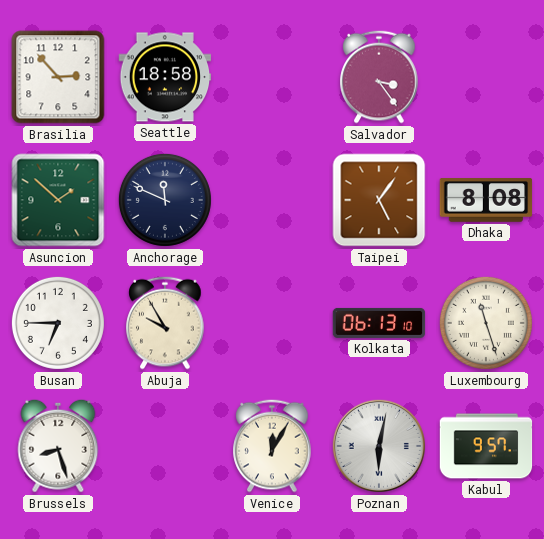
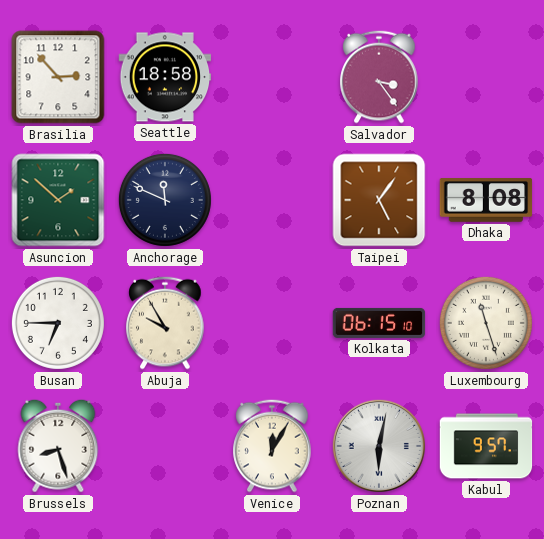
Kolkata: 06:13 -> 06:15
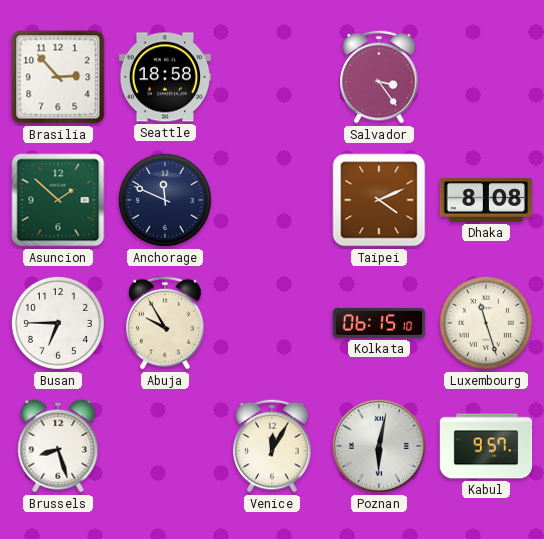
Taipei: 5:06 -> 4:11
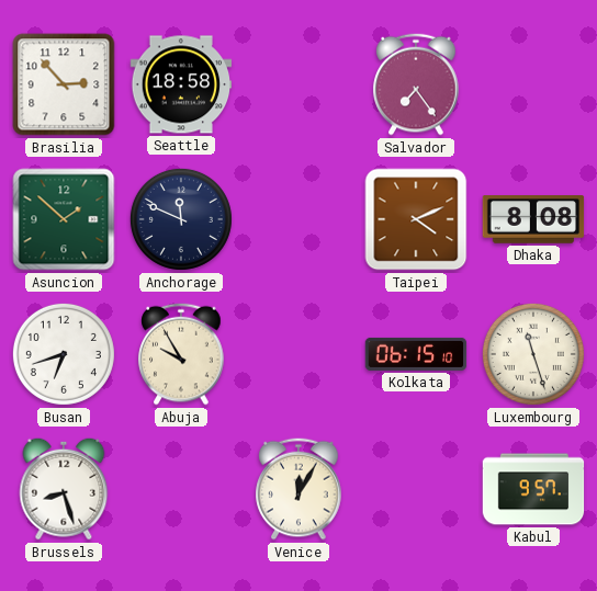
Salvador: 3:24 -> 7:24
Busan: 6:45 -> 6:42
Poznan: 6:02 -> none
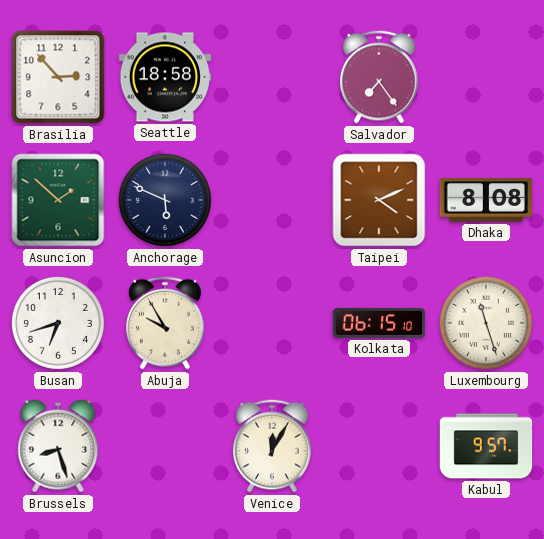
Anchorage: 11:49 -> 5:49
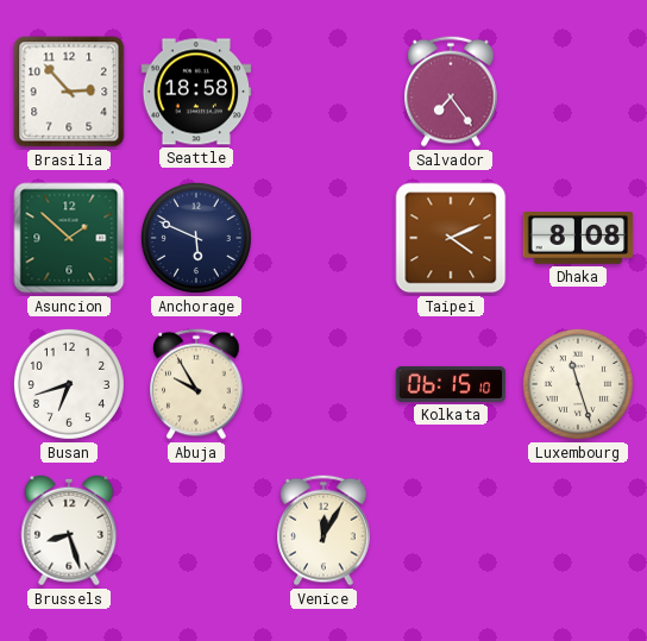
Kabul: 9:57 -> none
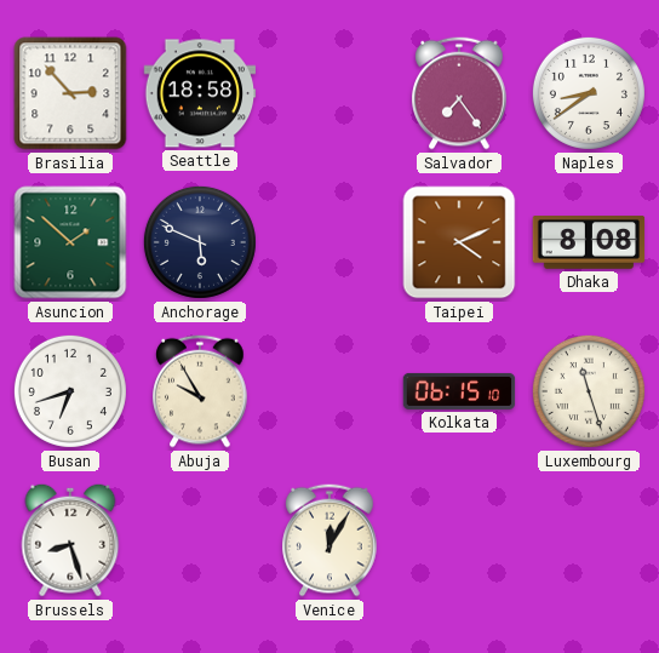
Naples: none -> 8:39
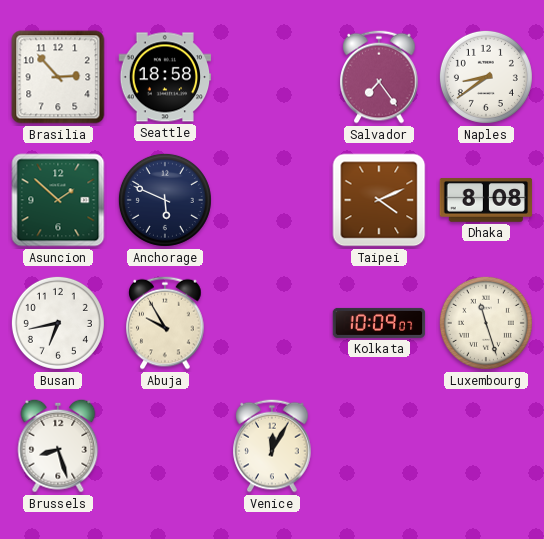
Busan: 6:42 -> 6:43
Kolkata: 06:15 -> 10:09
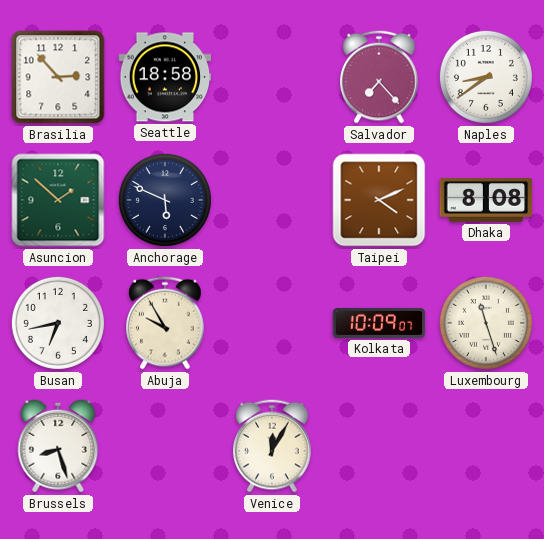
Salvador: 7:24 -> 7:23
